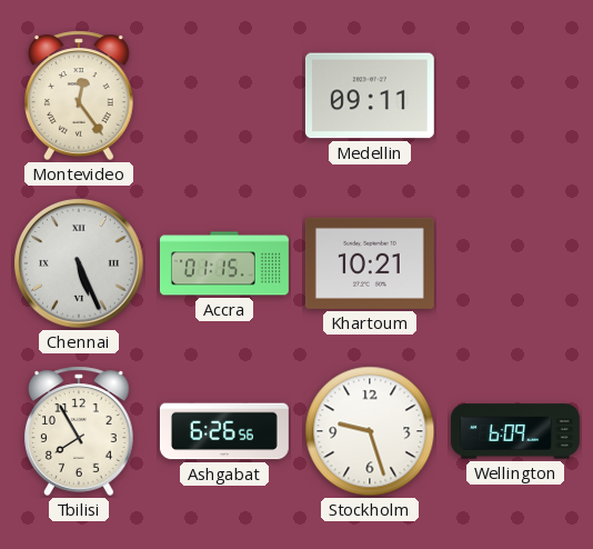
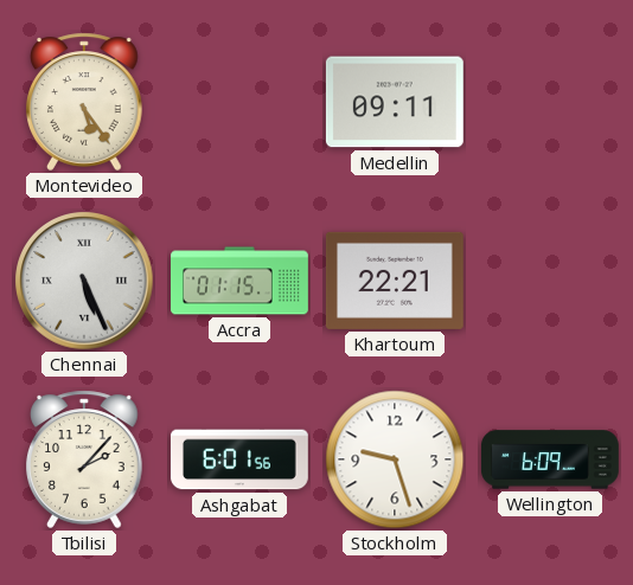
Montevideo: 12:24 -> 5:24
Khartoum: 10:21 -> 22:21
Tbilisi: 7:55 -> 2:07
Ashgabat: 6:26 -> 6:01
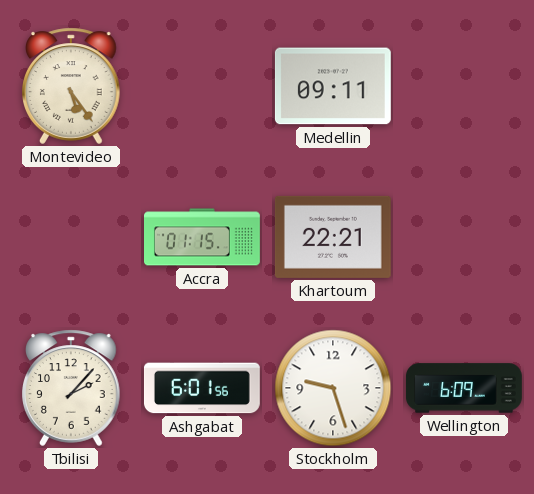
Chennai: 5:26 -> none
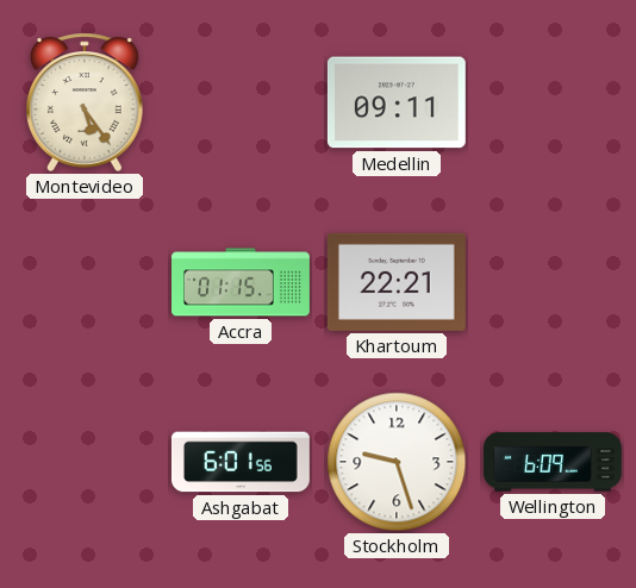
Tbilisi: 2:07 -> none
